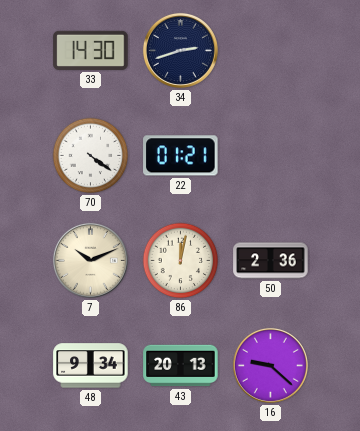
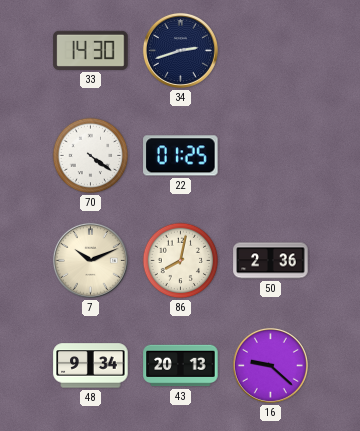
22: 01:21 -> 01:25
86: 12:02 -> 8:02
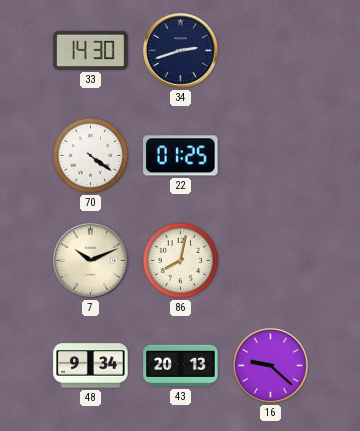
50: 2:36 -> none
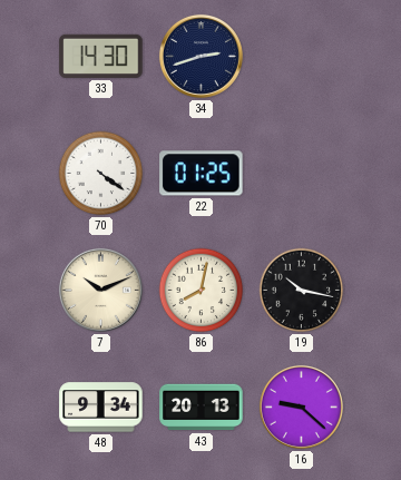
19: none -> 10:17
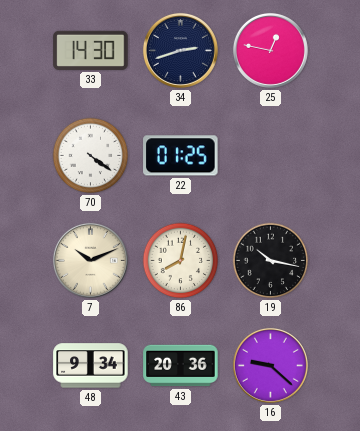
25: none -> 12:47
43: 20:13 -> 20:36
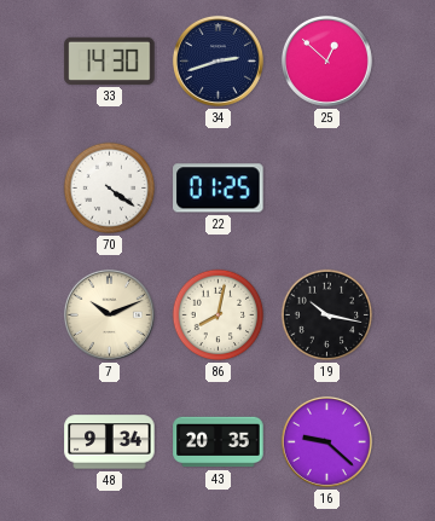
25: 12:47 -> 12:52
43: 20:36 -> 20:35
